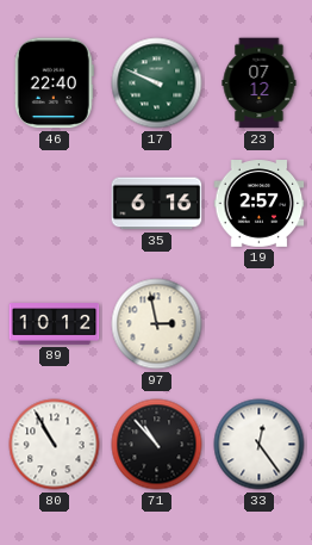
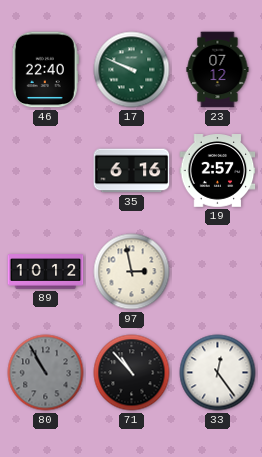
80 dial: white -> grey
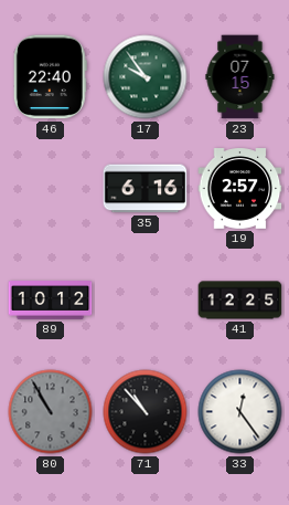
17: 9:49 -> 9:54
23: 07:12 -> 07:15
97: 2:58 -> none
41: none -> 12:25
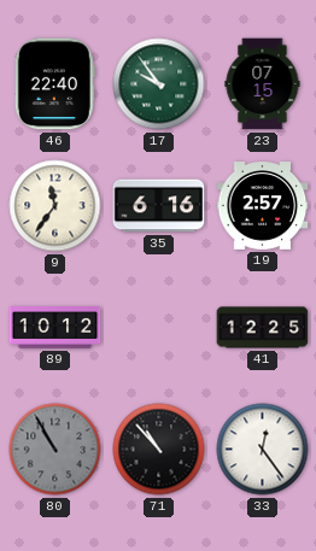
9: none -> 11:36
